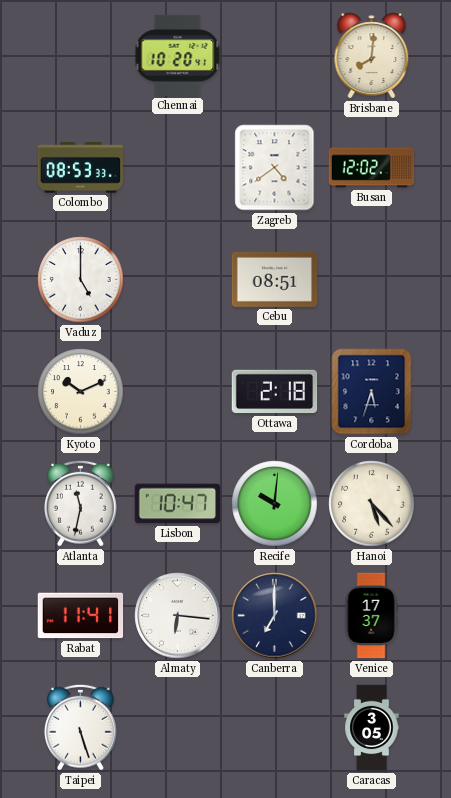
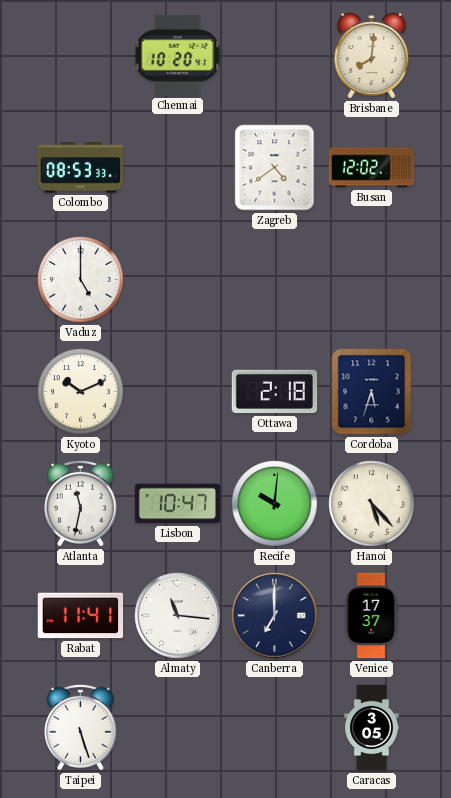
Cebu: 08:51 -> none
Almaty: 6:16 -> 11:16
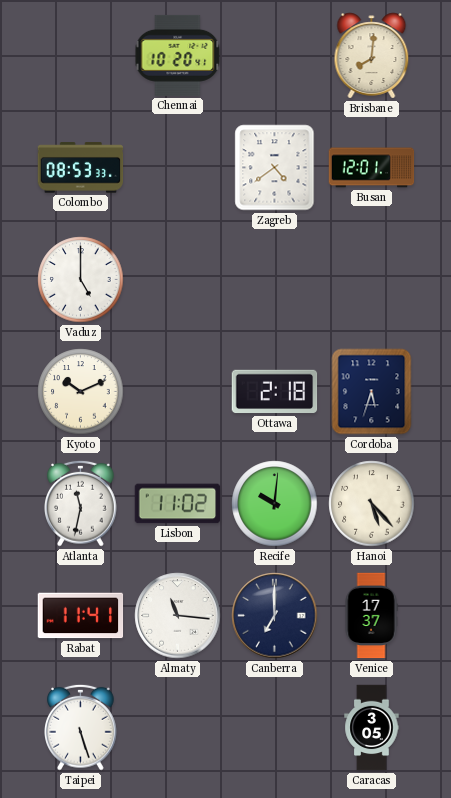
Busan: 12:02 -> 12:01
Lisbon: 10:47 -> 11:02
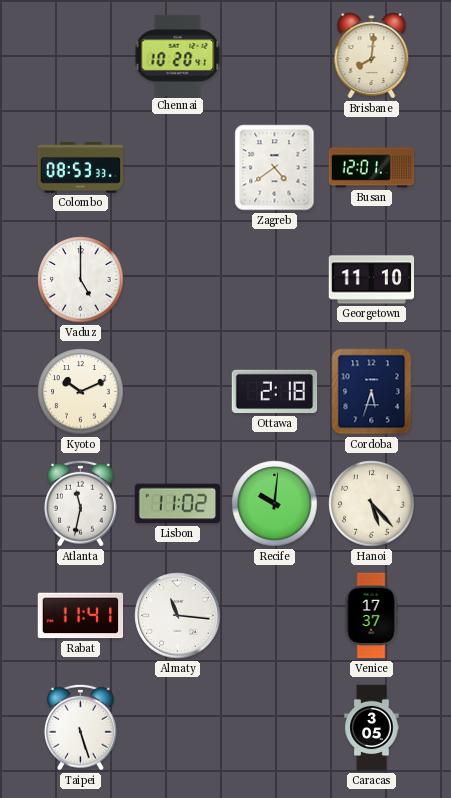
Georgetown: none -> 11:10
Canberra: 7:00 -> none
